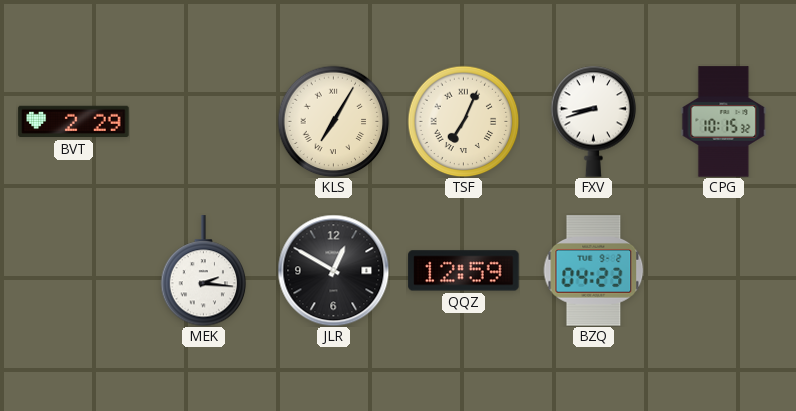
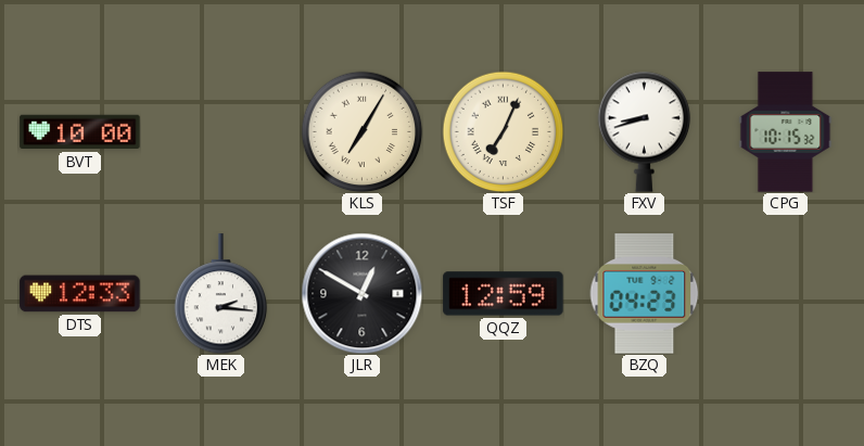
BVT: 2:29 -> 10:00
DTS: none -> 12:33
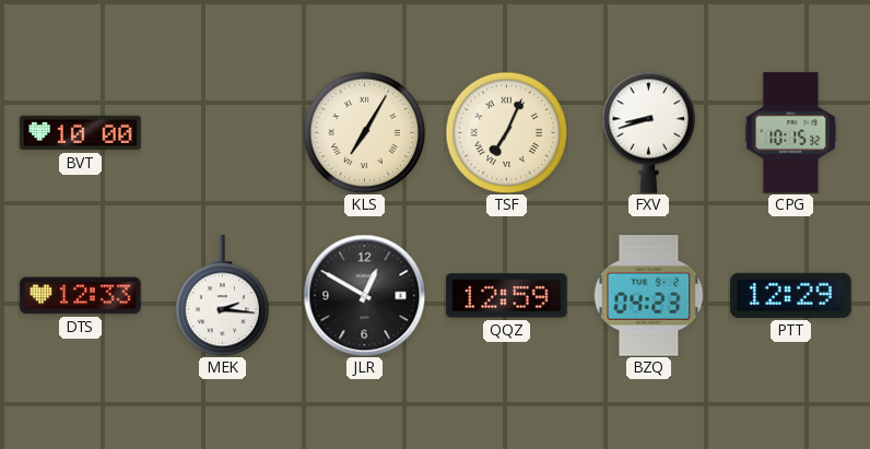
PTT: none -> 12:29
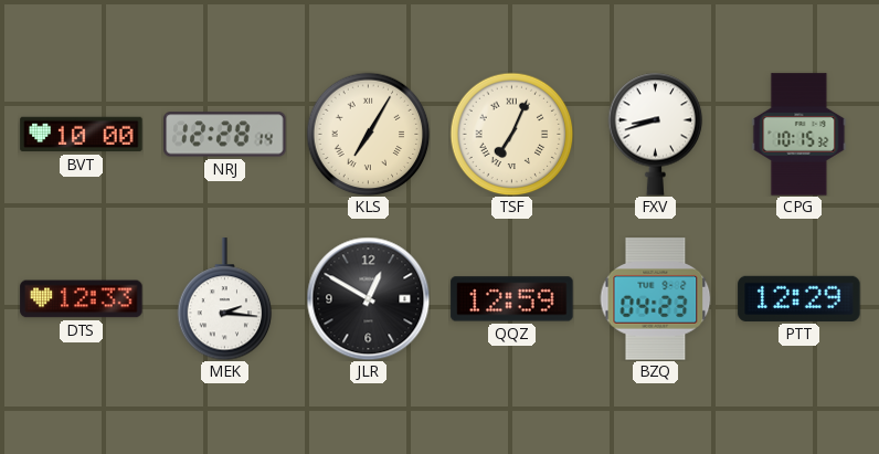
NRJ: none -> 12:28
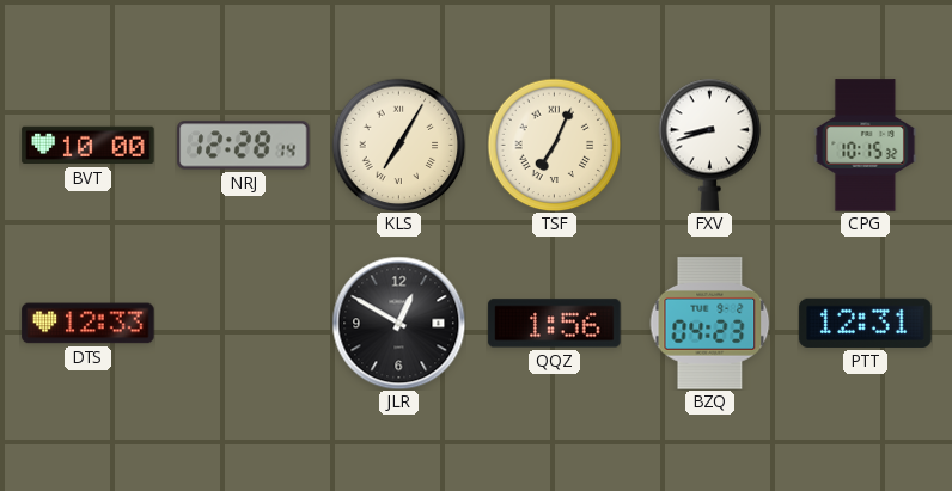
MEK: 2:16 -> none
QQZ: 12:59 -> 1:56
PTT: 12:29 -> 12:31
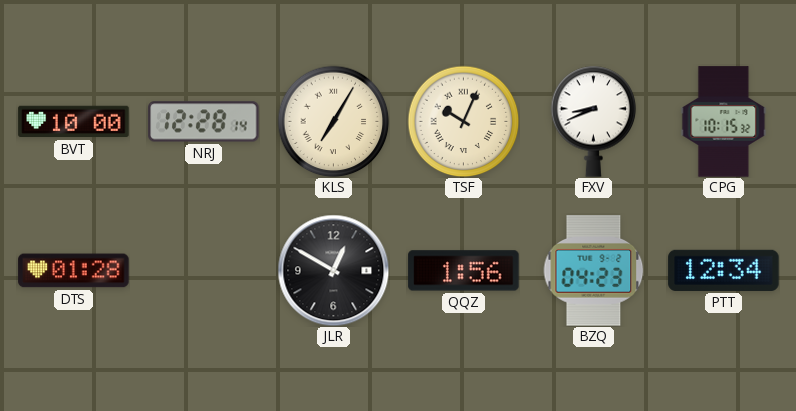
TSF: 7:04 -> 10:04
FXV: 8:42 -> 8:41
DTS: 12:33 -> 01:28
PTT: 12:31 -> 12:34
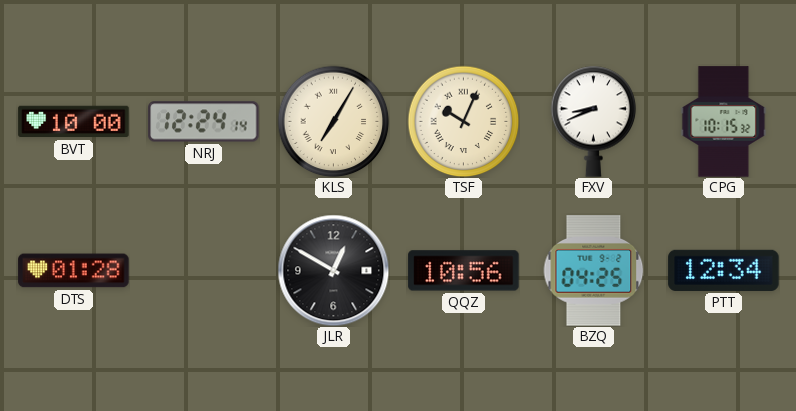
NRJ: 12:28 -> 12:24
QQZ: 1:56 -> 10:56
BZQ: 04:23 -> 04:25
